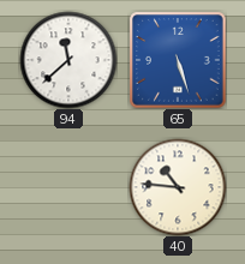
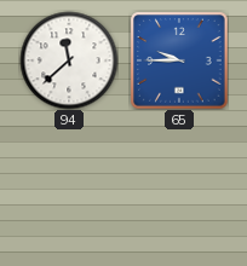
65: 5:27 -> 9:45
40: 10:46 -> none
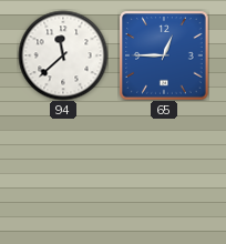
65: 9:45 -> 12:45
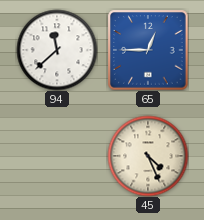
45: none -> 4:26
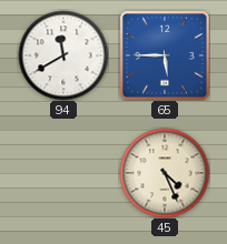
94: 11:38 -> 11:40
65: 12:45 -> 5:45
